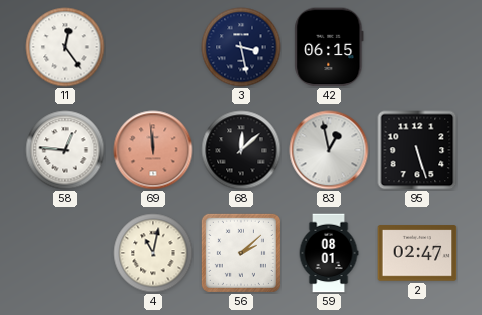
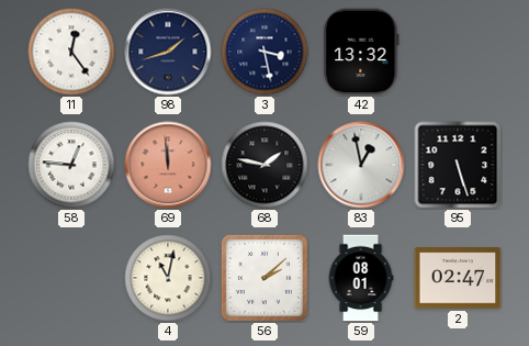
98: none -> 1:42
42: 06:15 -> 13:32
68: 12:08 -> 1:47
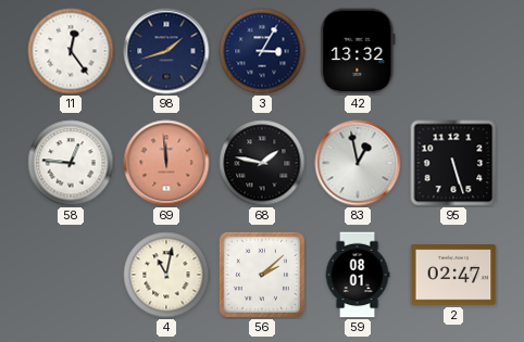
3: 3:28 -> 3:05
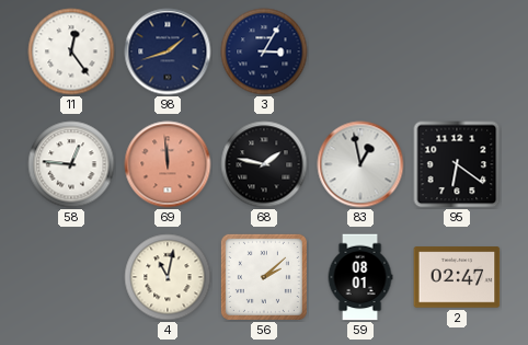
42: 13:32 -> none
95: 5:27 -> 6:21
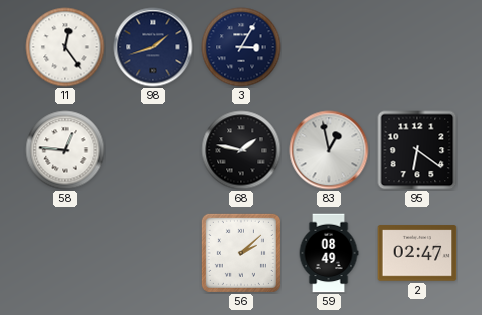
69: 11:59 -> none
4: 11:02 -> none
59: 08:01 -> 08:49
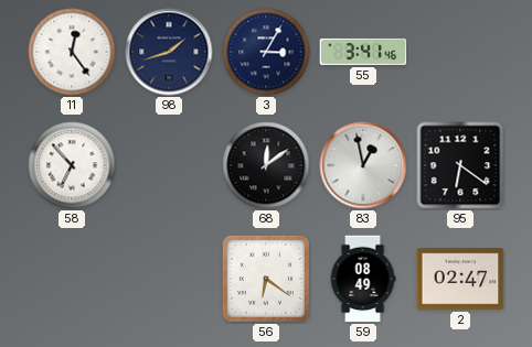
55: none -> 3:41
58: 12:46 -> 6:53
68: 1:47 -> 12:09
56: 2:08 -> 6:21
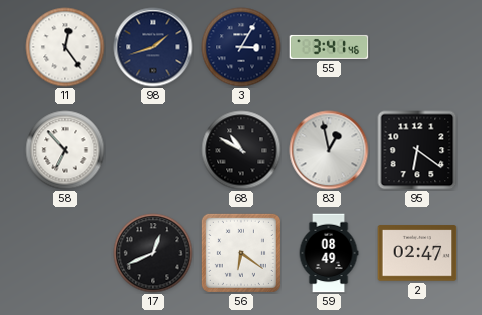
68: 12:09 -> 10:50
17: none -> 12:41
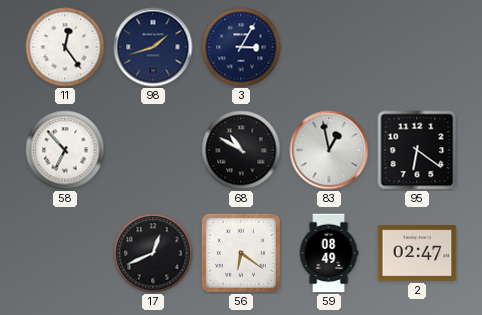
55: 3:41 -> none
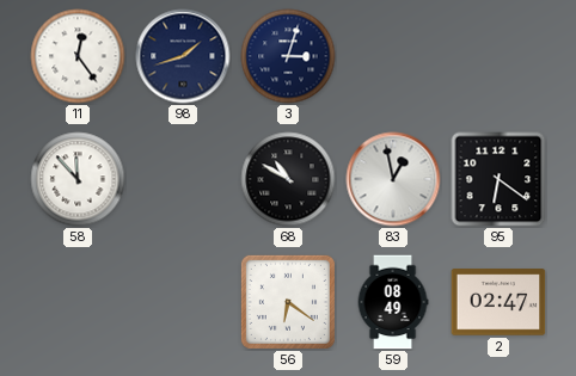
3: 3:05 -> 3:03
58: 6:53 -> 11:53
17: 12:41 -> none
